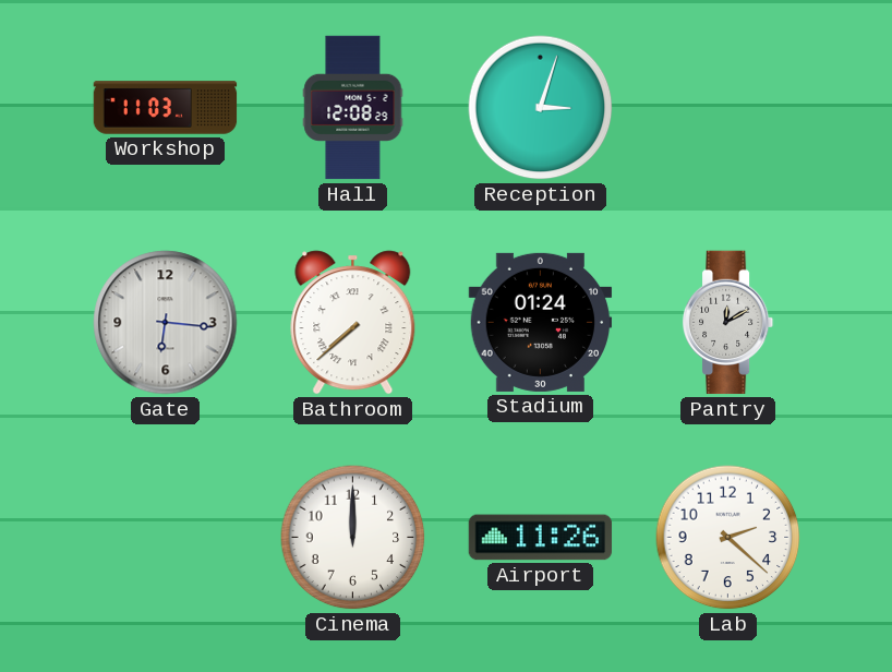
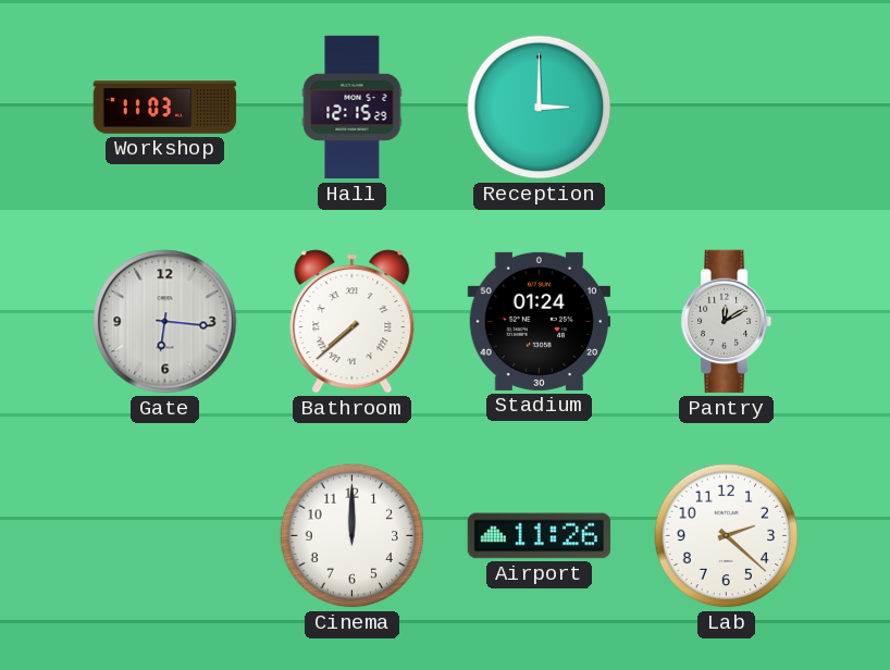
Hall: 12:08 -> 12:15
Reception: 3:03 -> 3:00
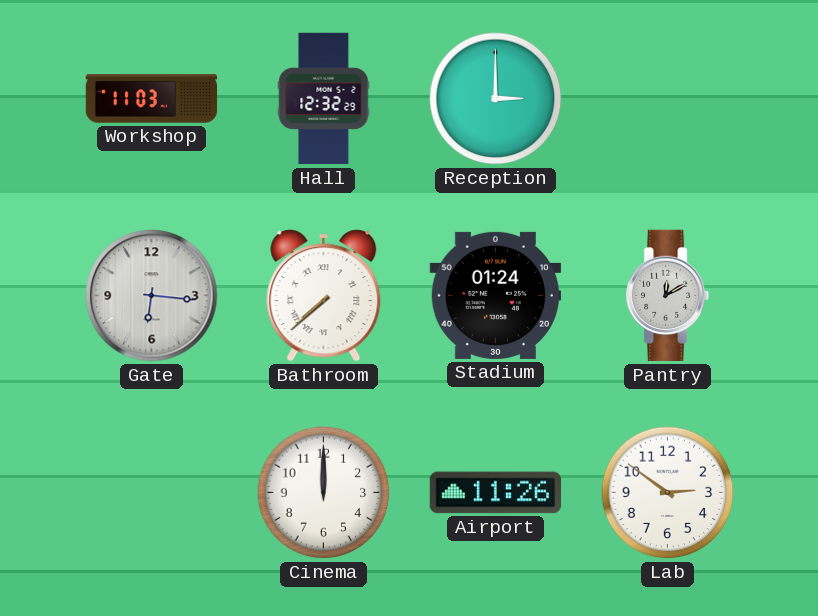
Hall: 12:15 -> 12:32
Lab: 2:22 -> 2:51
